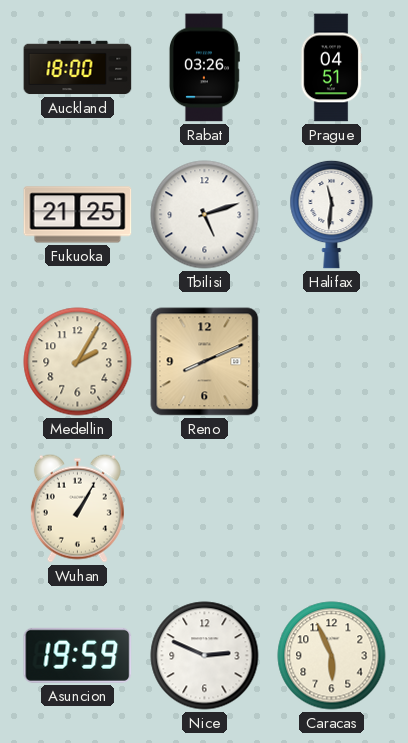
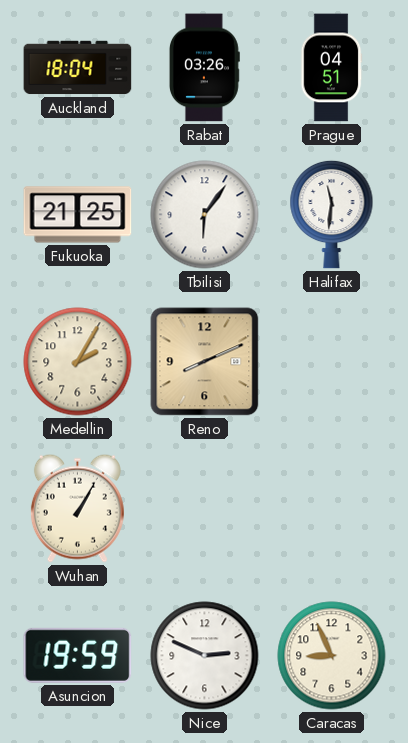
Auckland: 18:00 -> 18:04
Tbilisi: 5:12 -> 6:06
Caracas: 5:56 -> 8:56
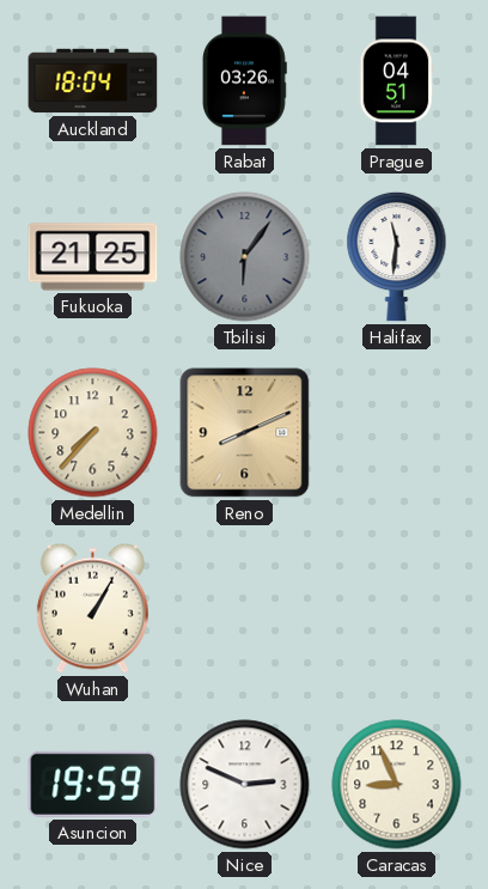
Tbilisi dial: white -> grey
Medellin: 2:05 -> 7:37
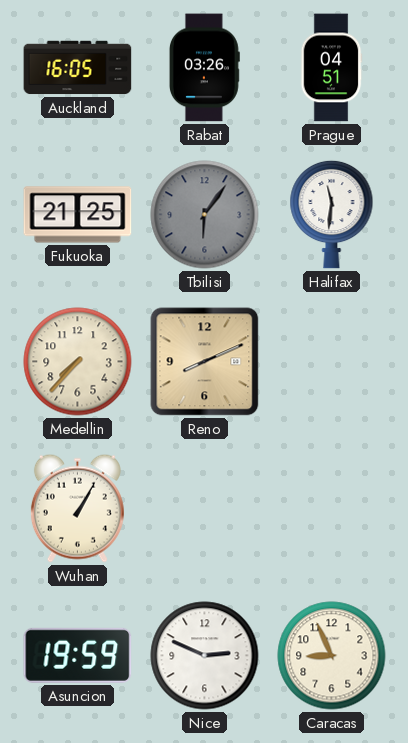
Auckland: 18:04 -> 16:05
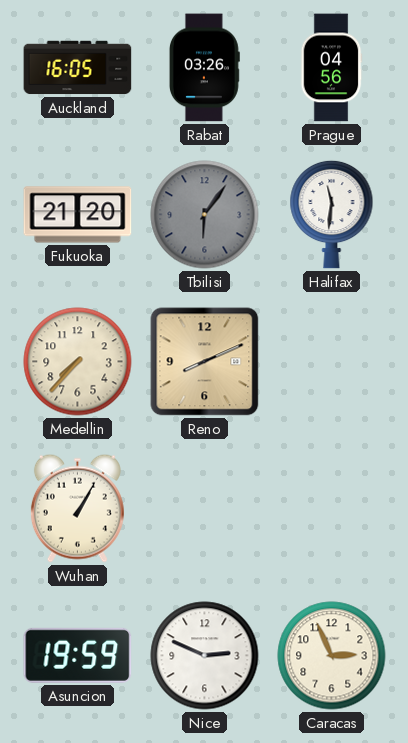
Prague: 04:51 -> 04:56
Fukuoka: 21:25 -> 21:20
Caracas: 8:56 -> 2:56
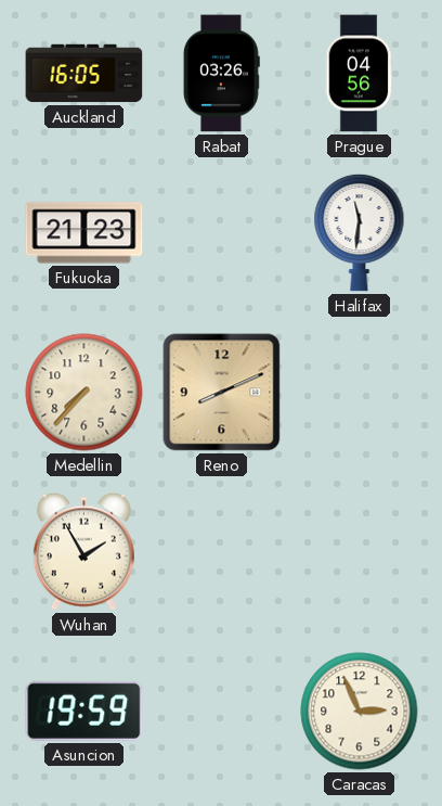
Fukuoka: 21:20 -> 21:23
Tbilisi: 6:06 -> none
Wuhan: 1:05 -> 1:55
Nice: 2:49 -> none
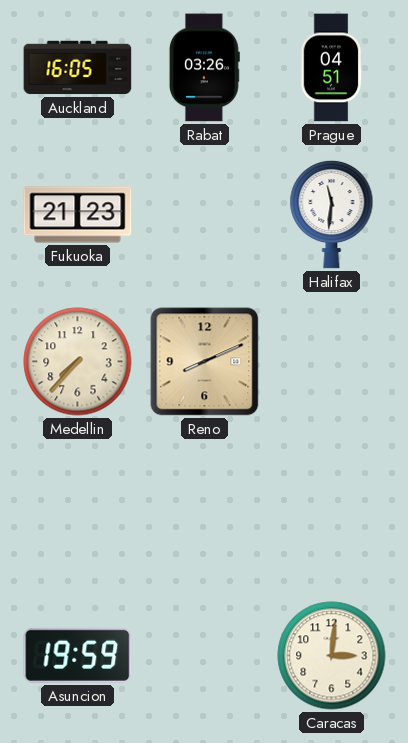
Prague: 04:56 -> 04:51
Wuhan: 1:55 -> none
Caracas: 2:56 -> 3:01
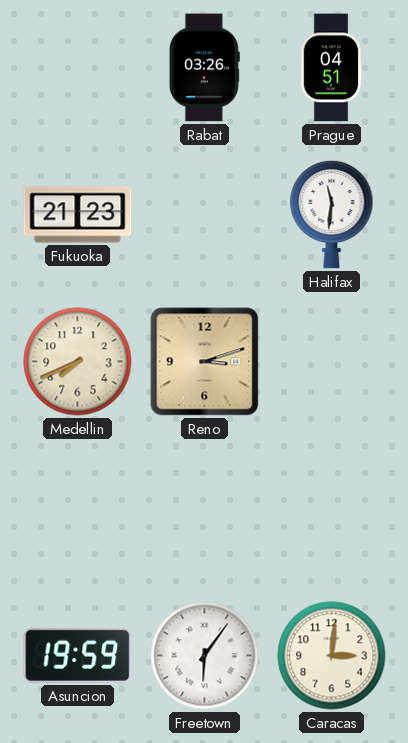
Auckland: 16:05 -> none
Medellin: 7:37 -> 7:41
Reno: 8:11 -> 3:12
Freetown: none -> 6:06
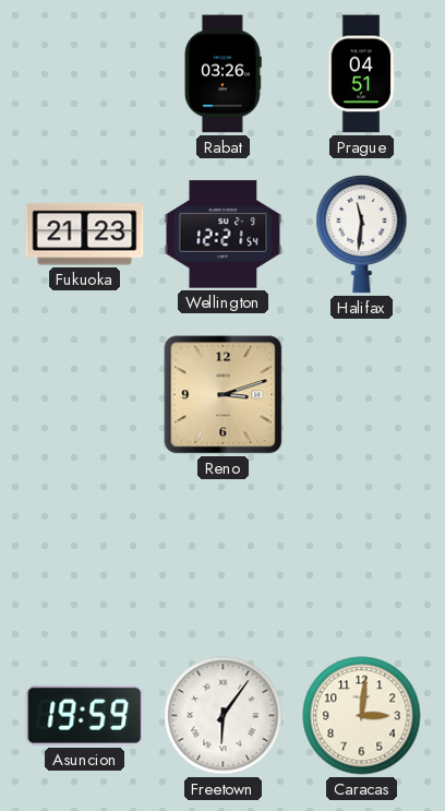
Wellington: none -> 12:21
Medellin: 7:41 -> none
